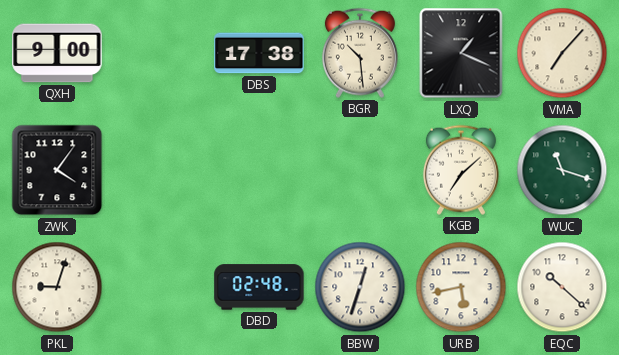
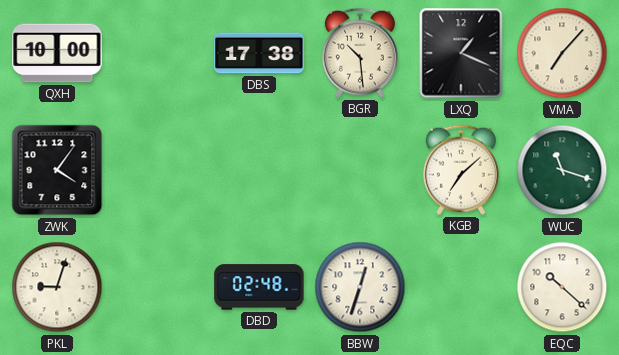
QXH: 9:00 -> 10:00
URB: 5:43 -> none
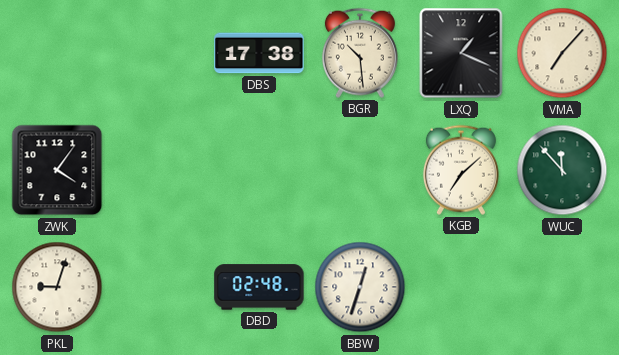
QXH: 10:00 -> none
WUC: 11:18 -> 11:53
EQC: 10:22 -> none
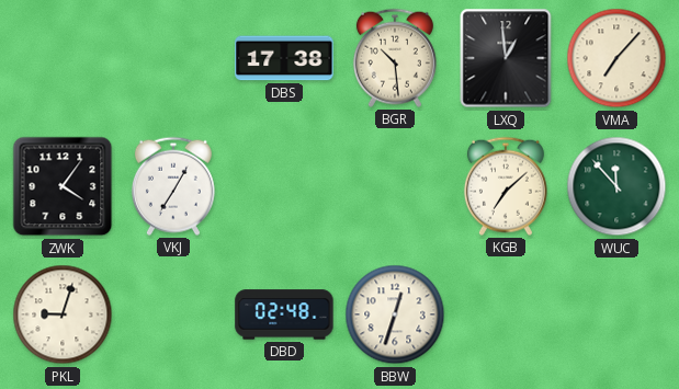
LXQ: 1:19 -> 12:59
VKJ: none -> 7:05
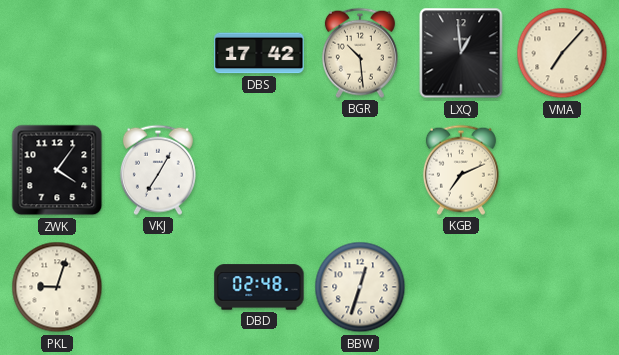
DBS: 17:38 -> 17:42
KGB: 7:08 -> 7:11
WUC: 11:53 -> none
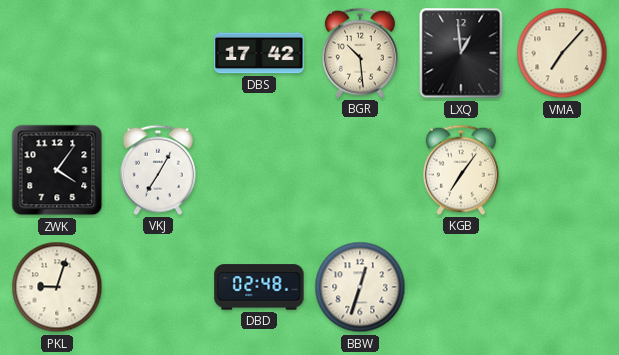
KGB: 7:11 -> 7:06
